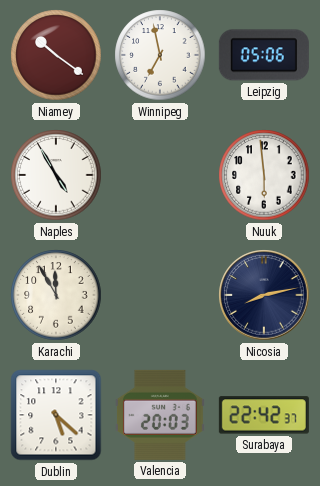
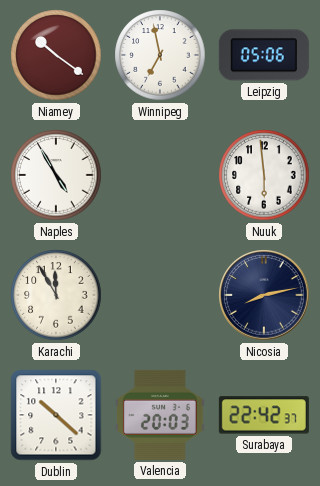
Dublin: 5:22 -> 10:22
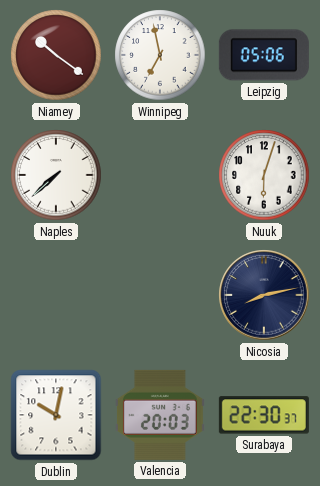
Naples: 4:55 -> 7:38
Nuuk: 5:59 -> 6:03
Karachi: 11:55 -> none
Dublin: 10:22 -> 10:02
Surabaya: 22:42 -> 22:30
